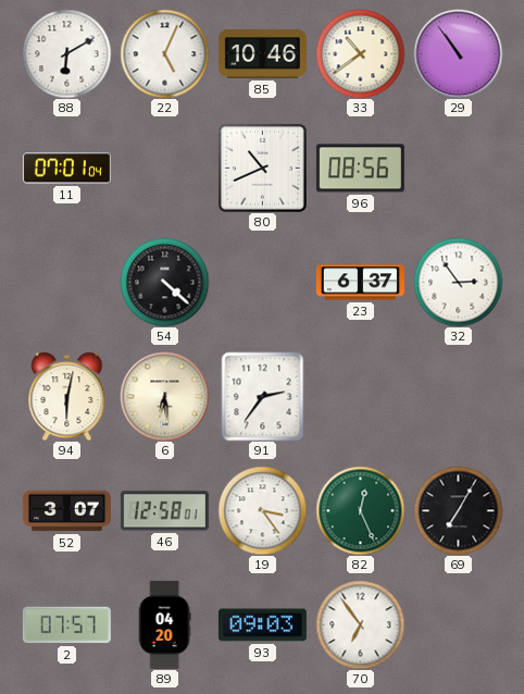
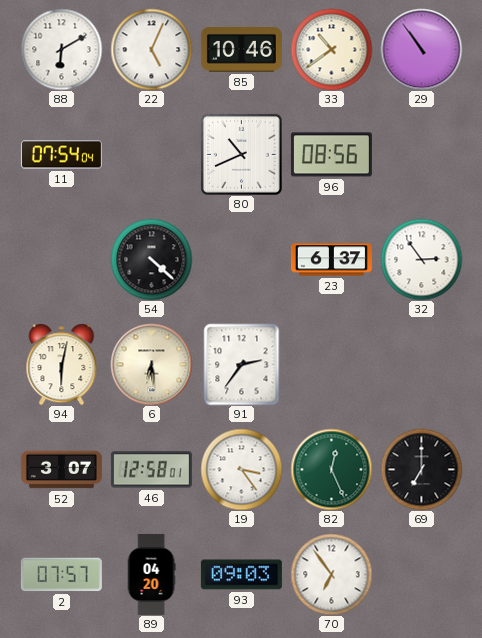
11: 07:01 -> 07:54
69: 7:05 -> 7:00
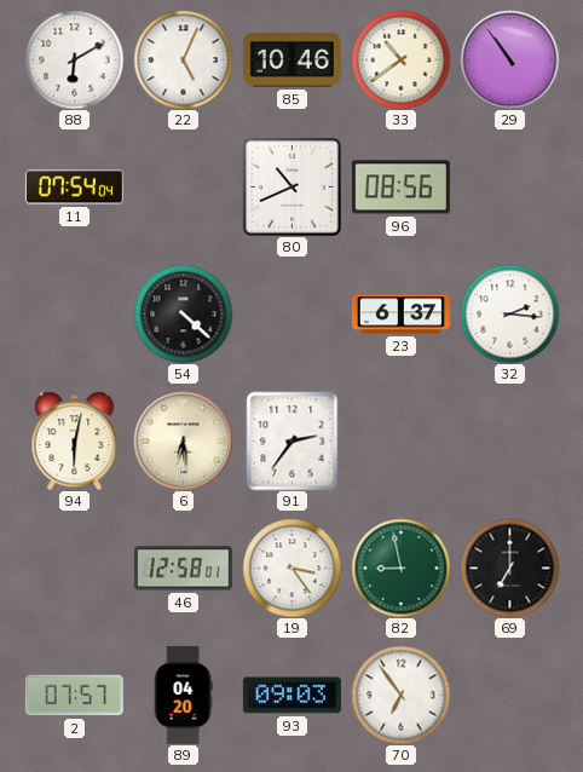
32: 2:54 -> 2:16
52: 3:07 -> none
82: 12:26 -> 8:58
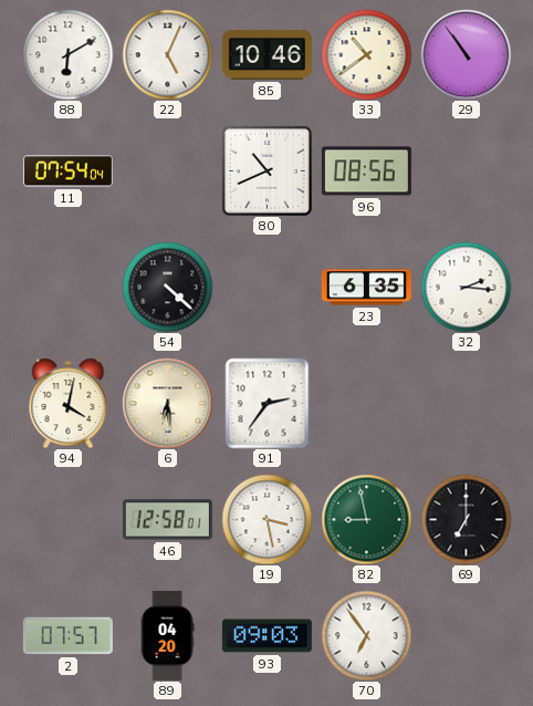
23: 6:37 -> 6:35
94: 6:02 -> 4:02
19: 3:24 -> 3:28
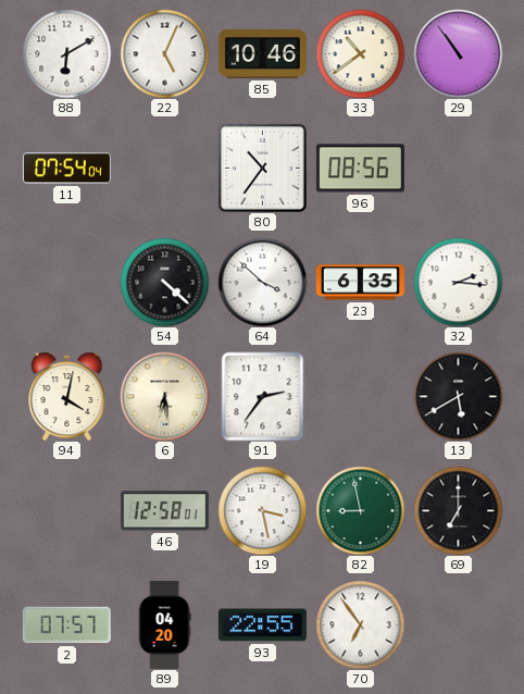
80: 10:41 -> 10:36
64: none -> 3:52
13: none -> 5:40
93: 09:03 -> 22:55
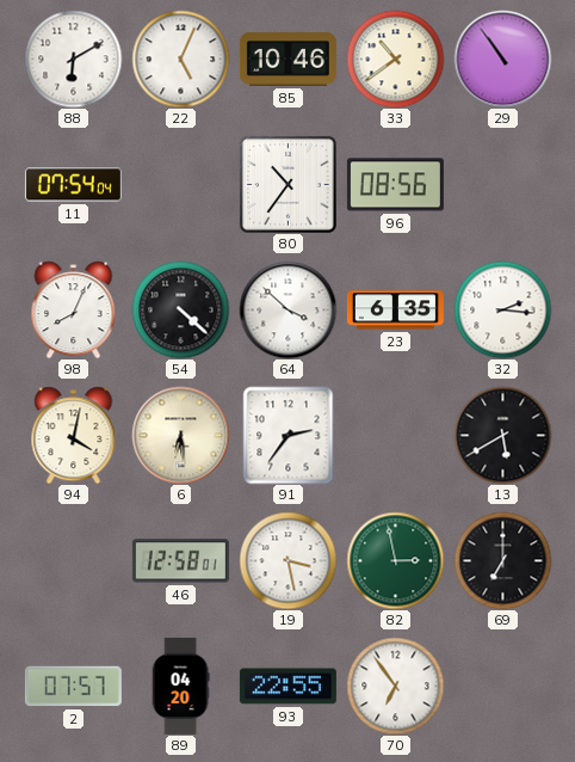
98: none -> 8:04
82: 8:58 -> 2:58
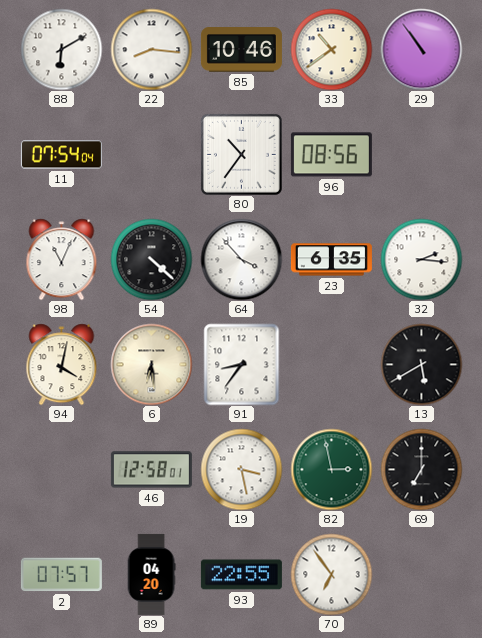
22: 5:04 -> 8:16
98: 8:04 -> 11:04
64: 3:52 -> 3:53
91: 2:36 -> 8:36
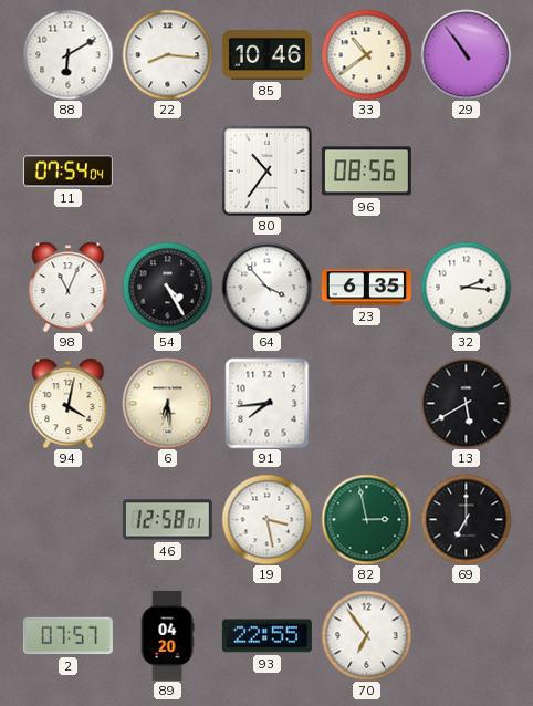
54: 4:22 -> 4:25
91: 8:36 -> 7:44
